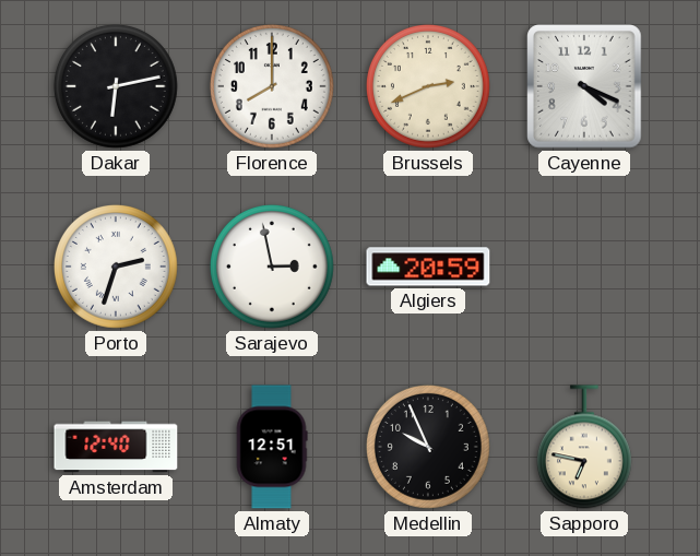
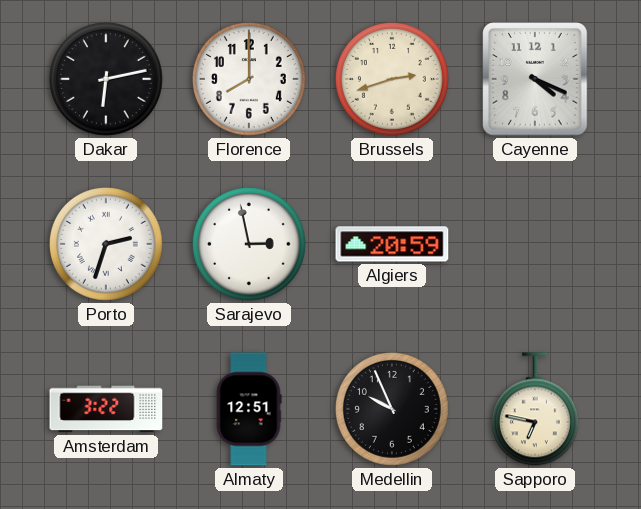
Brussels: 2:41 -> 2:42
Amsterdam: 12:40 -> 3:22
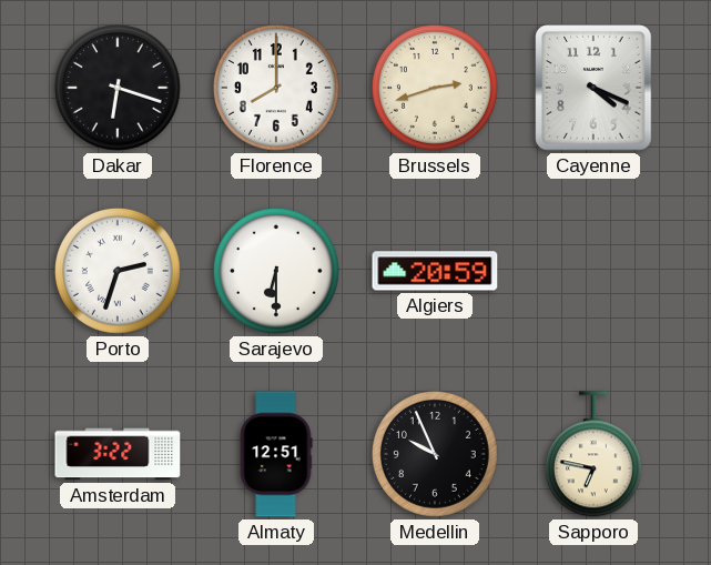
Dakar: 6:13 -> 6:18
Sarajevo: 2:58 -> 6:30
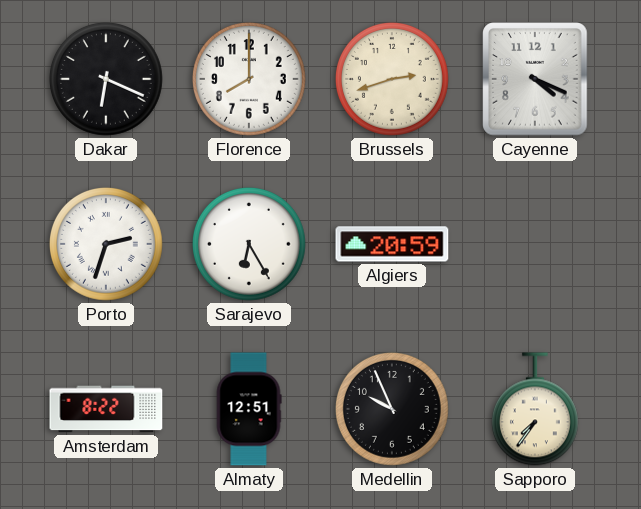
Dakar: 6:18 -> 6:19
Sarajevo: 6:30 -> 6:25
Amsterdam: 3:22 -> 8:22
Sapporo: 6:47 -> 7:36
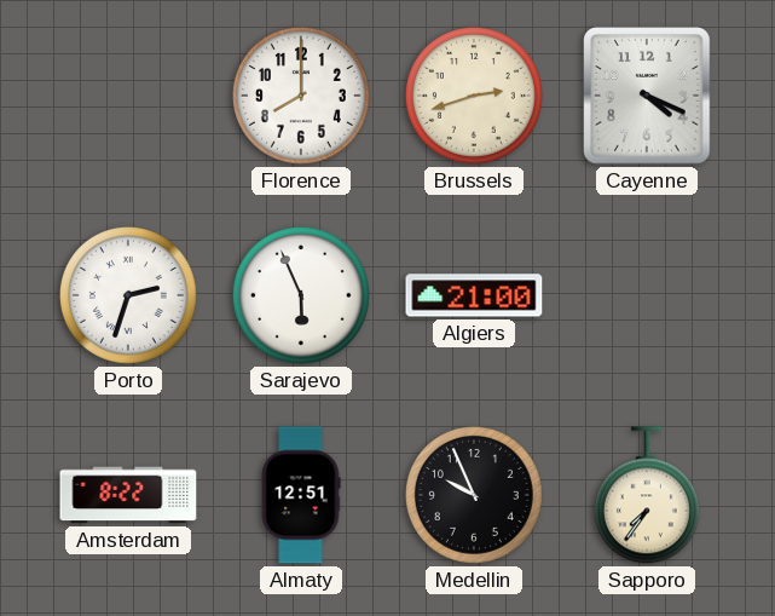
Dakar: 6:19 -> none
Sarajevo: 6:25 -> 5:56
Algiers: 20:59 -> 21:00
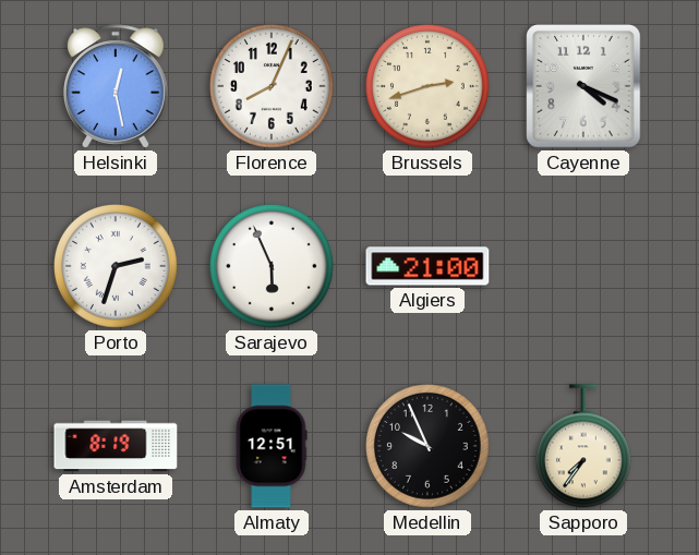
Helsinki: none -> 12:28
Florence: 8:00 -> 8:04
Amsterdam: 8:22 -> 8:19
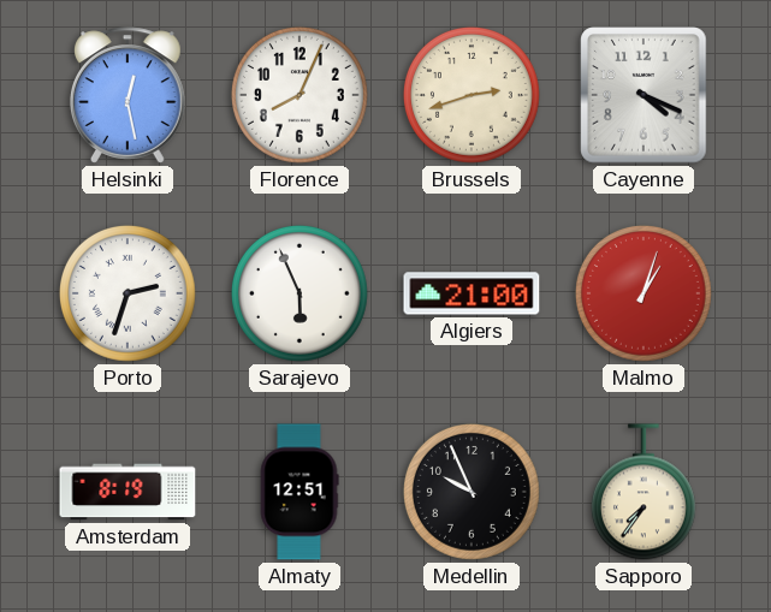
Malmo: none -> 1:03
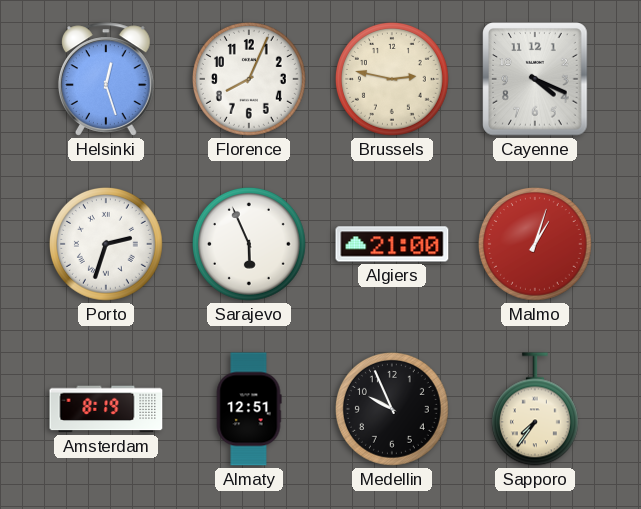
Helsinki: 12:28 -> 12:27
Brussels: 2:42 -> 2:47
